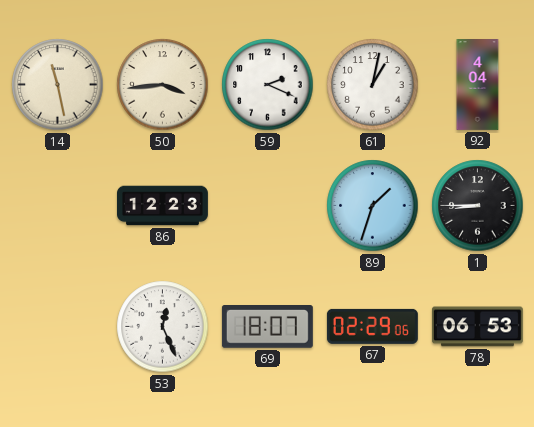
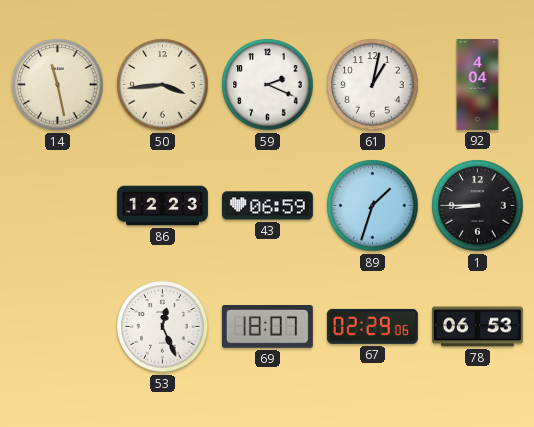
43: none -> 06:59
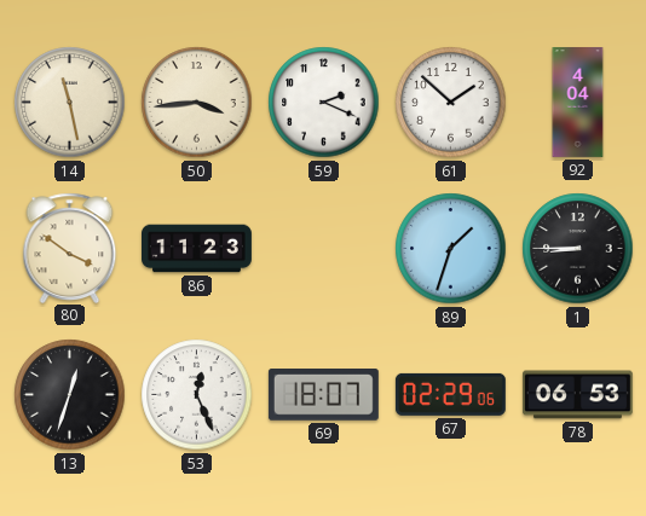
61: 1:02 -> 1:52
80: none -> 3:51
86: 12:23 -> 11:23
43: 06:59 -> none
13: none -> 12:33
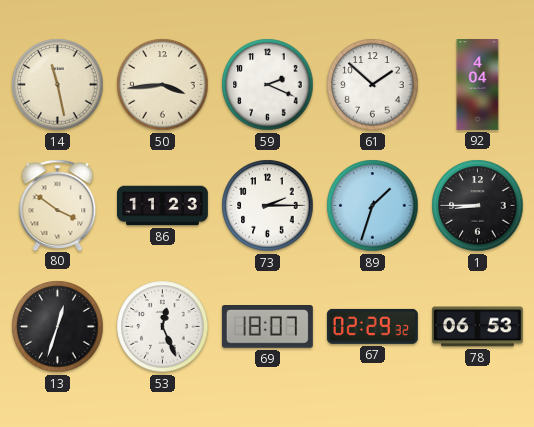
73: none -> 2:15
67: 02:29:06 -> 02:29:32
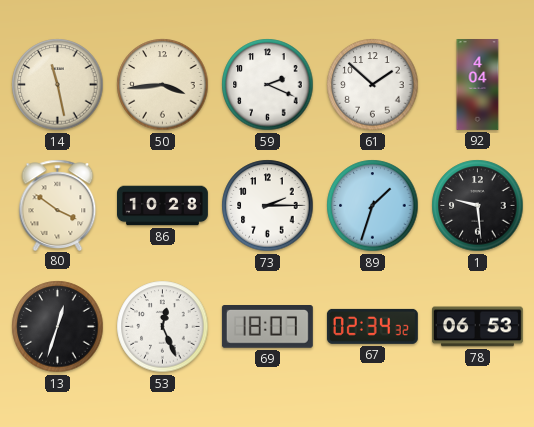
86: 11:23 -> 10:28
1: 8:45 -> 9:29
67: 02:29 -> 02:34
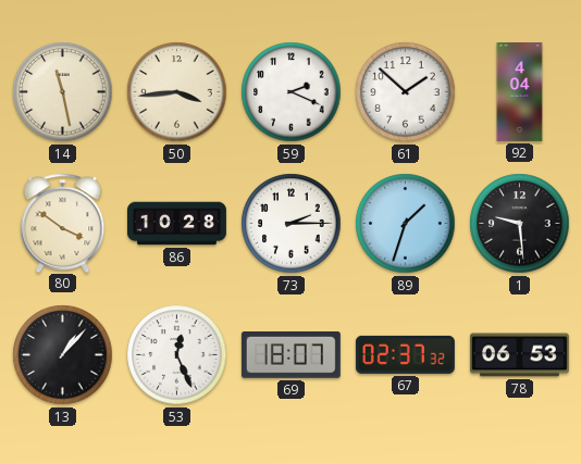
13: 12:33 -> 1:07
67: 02:34 -> 02:37
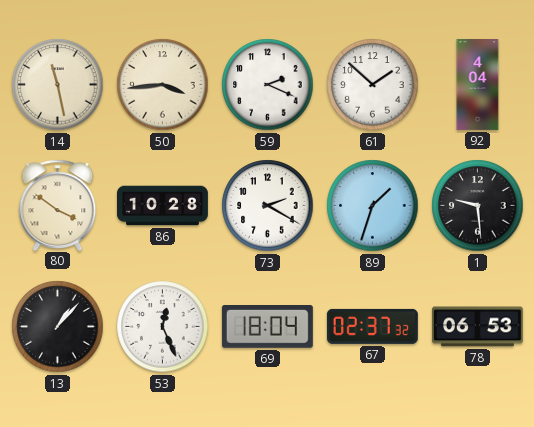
73: 2:15 -> 2:20
69: 18:07 -> 18:04
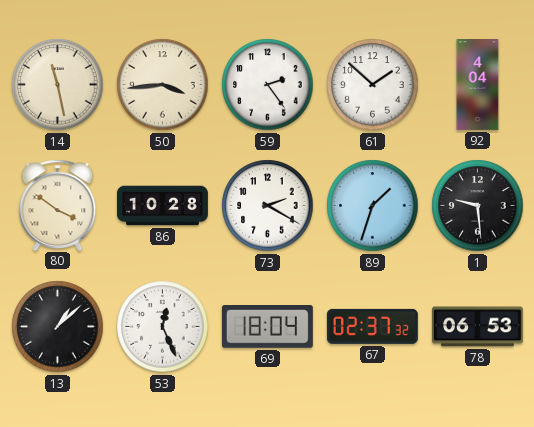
59: 2:19 -> 2:24
13: 1:07 -> 1:08
